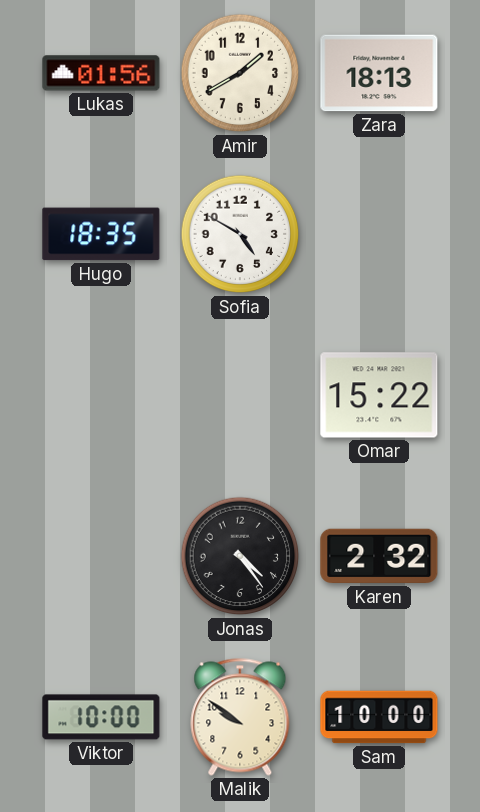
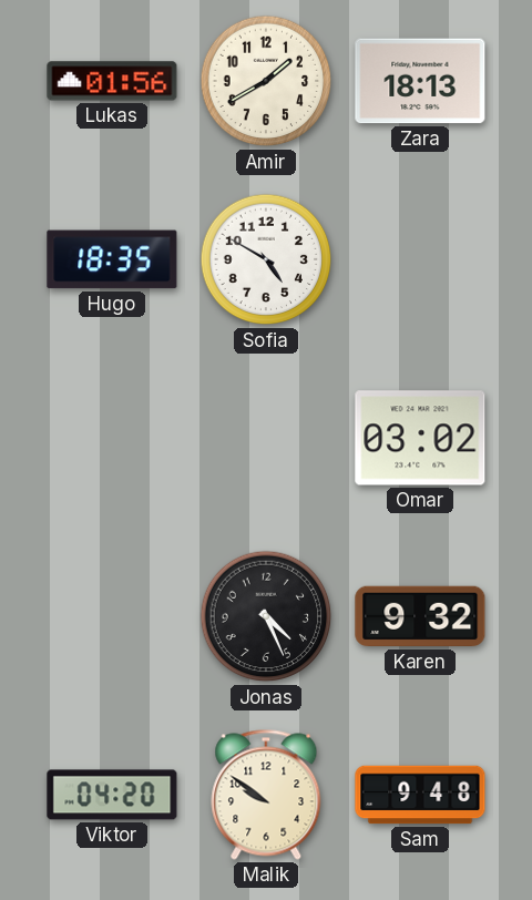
Omar: 15:22 -> 03:02
Jonas: 4:24 -> 4:26
Karen: 2:32 -> 9:32
Viktor: 10:00 -> 04:20
Sam: 10:00 -> 9:48
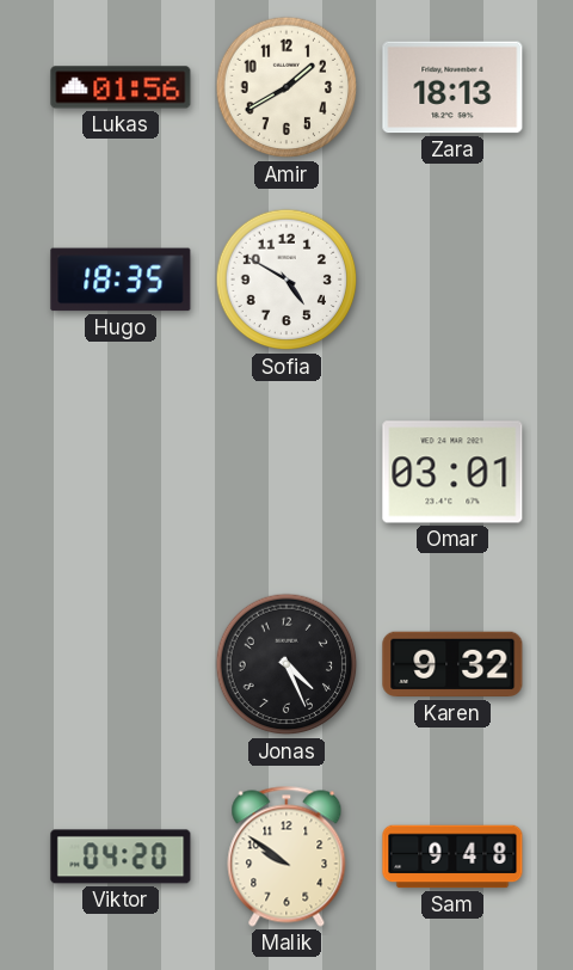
Omar: 03:02 -> 03:01
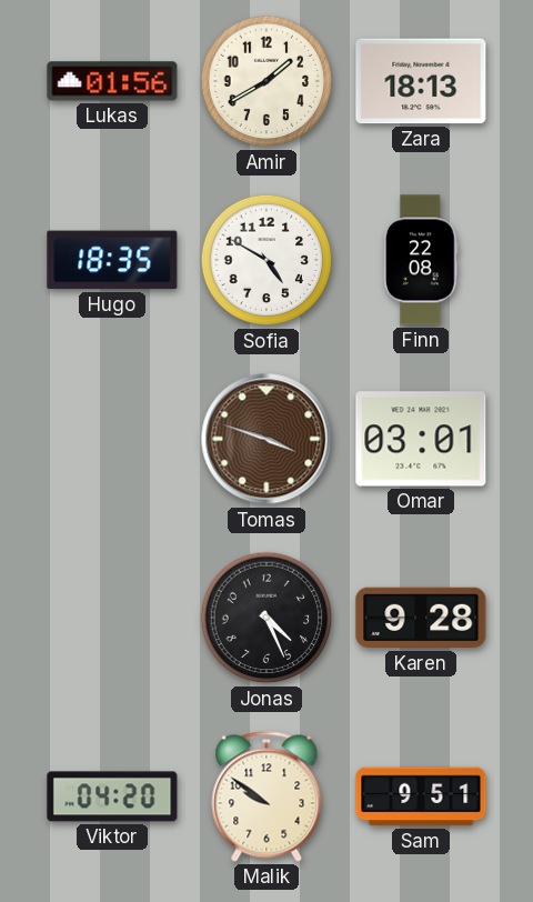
Finn: none -> 22:08
Tomas: none -> 3:48
Karen: 9:32 -> 9:28
Sam: 9:48 -> 9:51
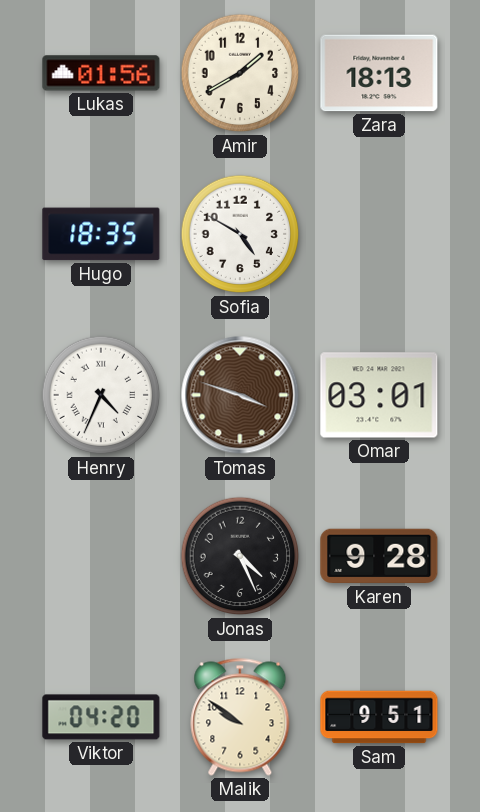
Finn: 22:08 -> none
Henry: none -> 4:34
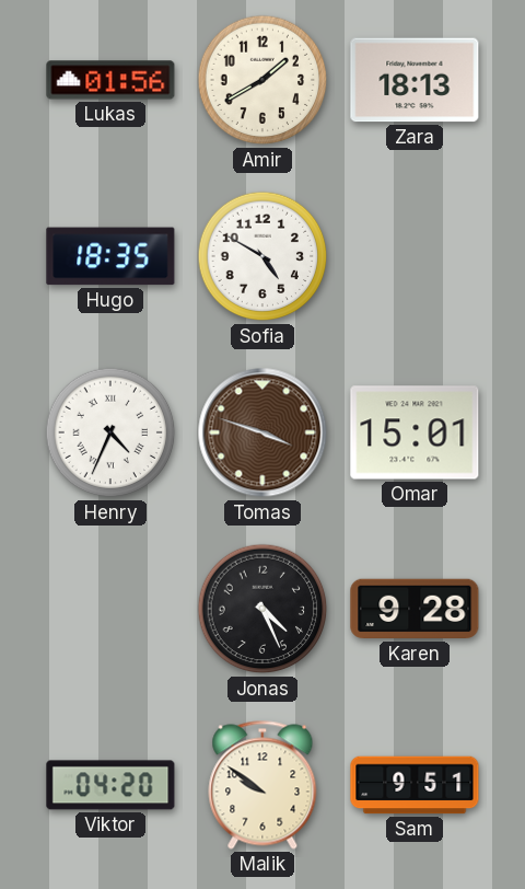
Omar: 03:01 -> 15:01
